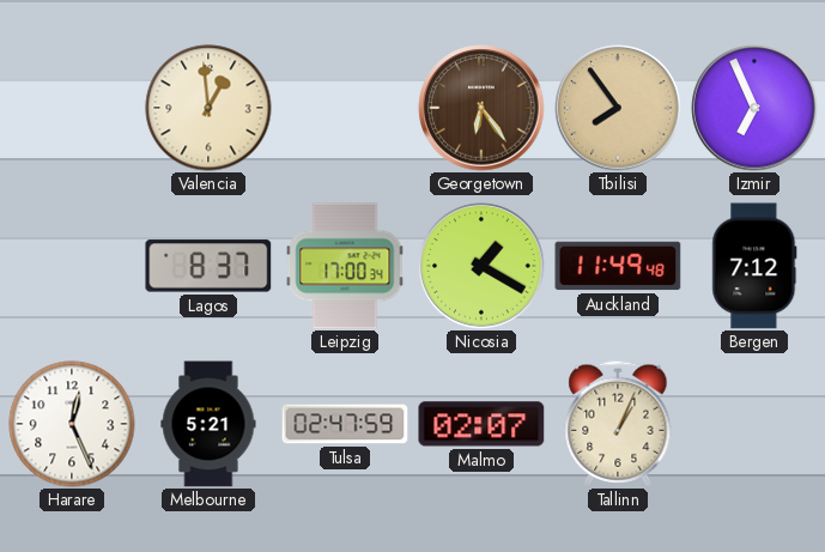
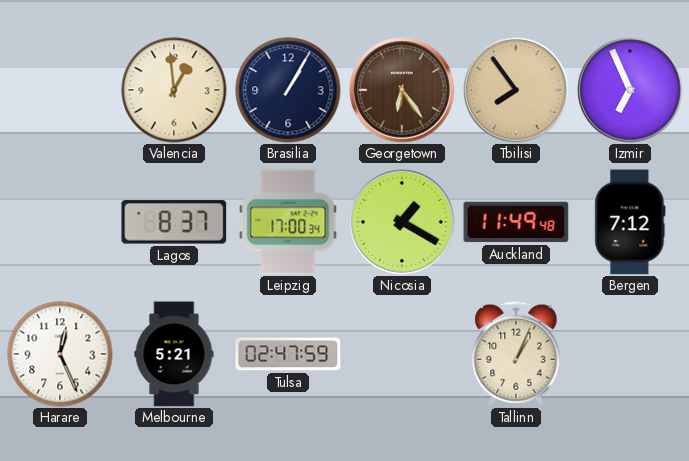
Brasilia: none -> 1:05
Malmo: 02:07 -> none
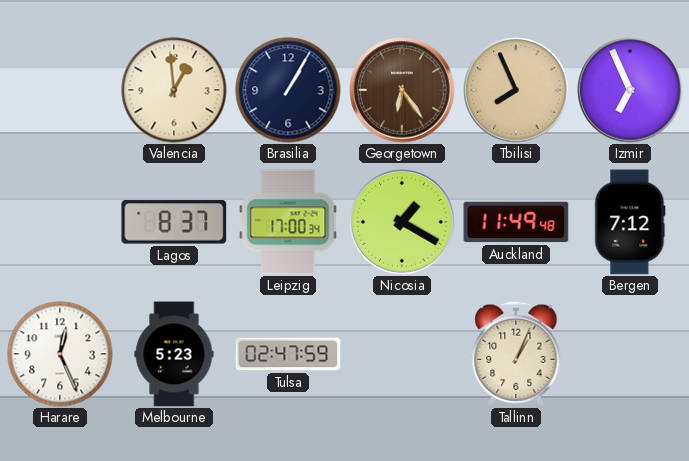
Tbilisi: 7:54 -> 7:56
Melbourne: 5:21 -> 5:23
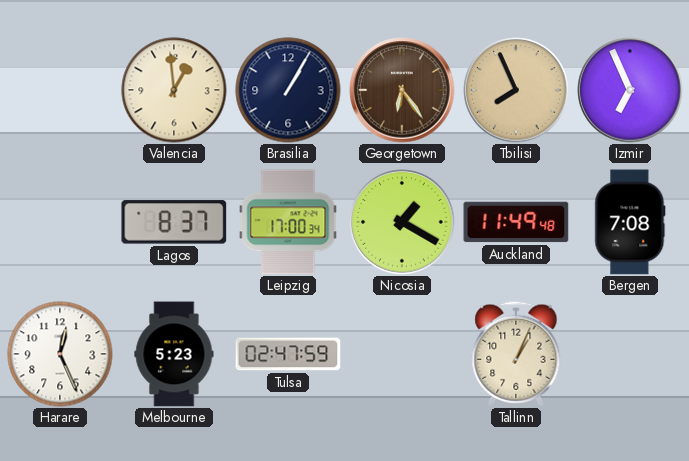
Bergen: 7:12 -> 7:08
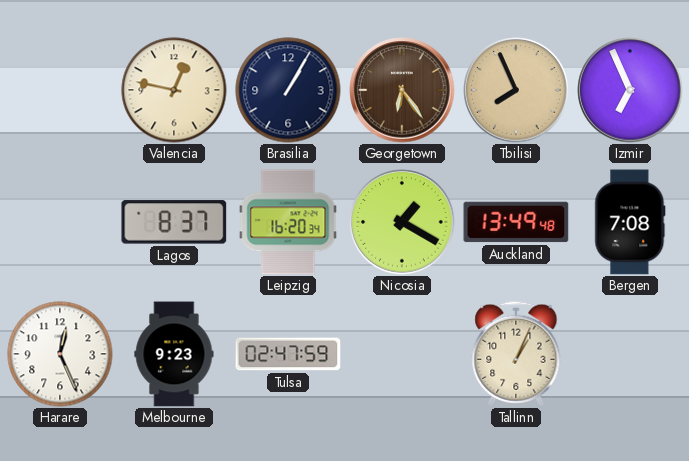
Valencia: 12:59 -> 12:47
Leipzig: 17:00 -> 16:20
Auckland: 11:49 -> 13:49
Melbourne: 5:23 -> 9:23
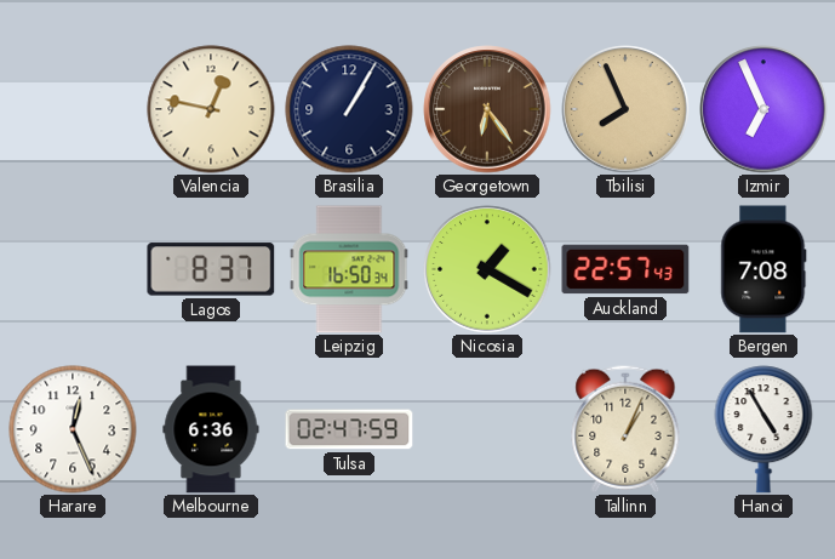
Leipzig: 16:20 -> 16:50
Auckland: 13:49 -> 22:57
Melbourne: 9:23 -> 6:36
Hanoi: none -> 4:55
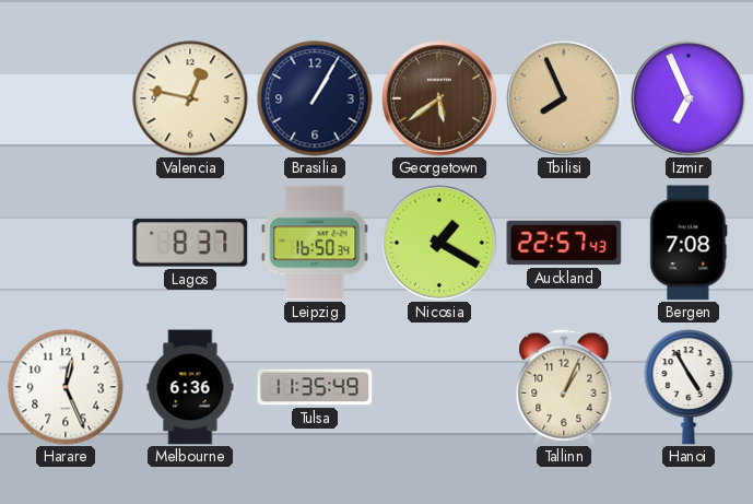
Georgetown: 6:24 -> 5:39
Tulsa: 02:47 -> 11:35
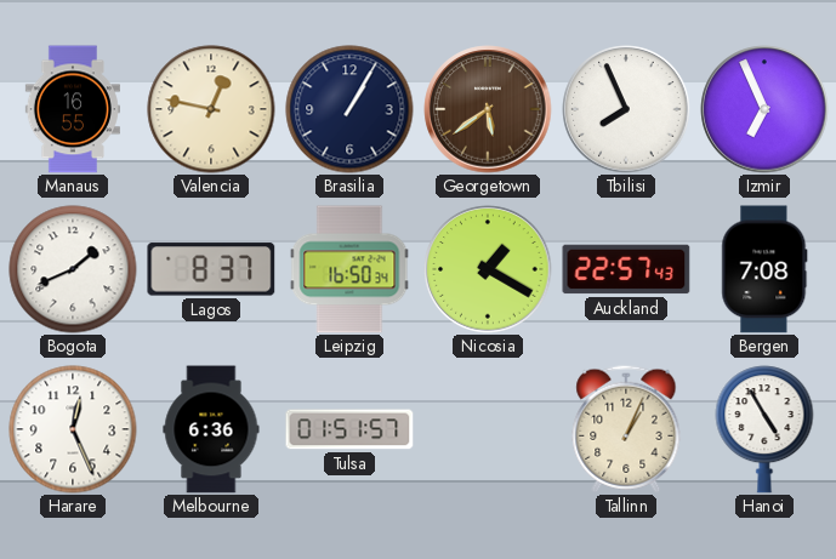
Manaus: none -> 16:55
Tbilisi dial: champagne -> white
Bogota: none -> 1:41
Tulsa: 11:35 -> 01:51
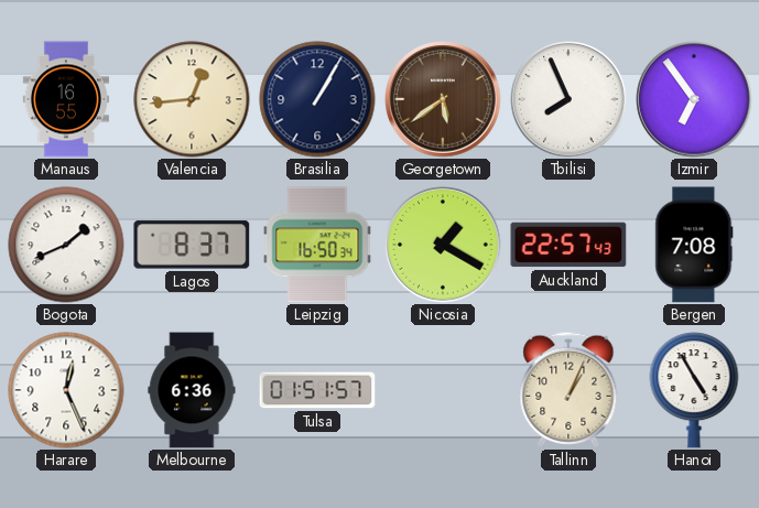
Valencia: 12:47 -> 12:44
Izmir: 6:56 -> 6:54
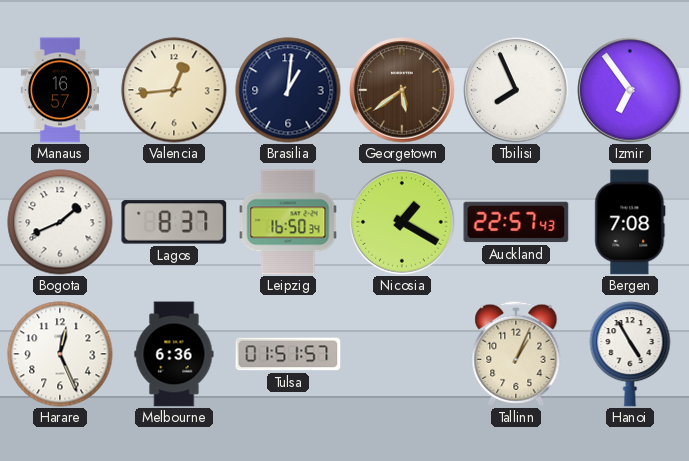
Manaus: 16:55 -> 16:57
Brasilia: 1:05 -> 1:01
